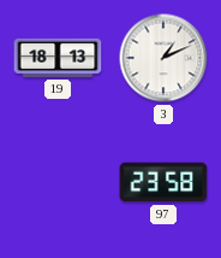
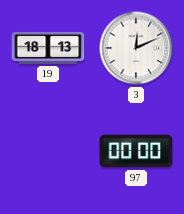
3: 1:11 -> 12:11
97: 23:58 -> 00:00
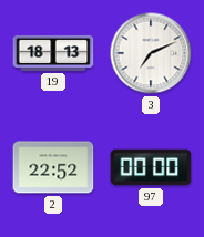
3: 12:11 -> 7:11
2: none -> 22:52
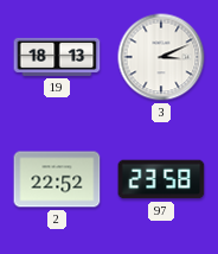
3: 7:11 -> 3:11
97: 00:00 -> 23:58
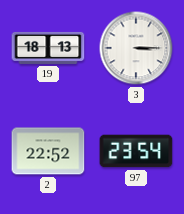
3: 3:11 -> 3:15
97: 23:58 -> 23:54
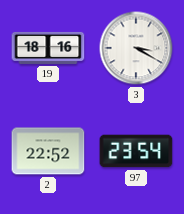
19: 18:13 -> 18:16
3: 3:15 -> 3:20
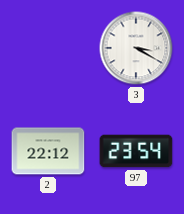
19: 18:16 -> none
2: 22:52 -> 22:12
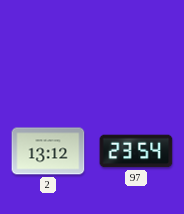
3: 3:20 -> none
2: 22:12 -> 13:12
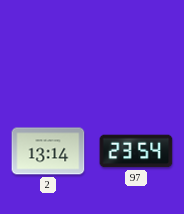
2: 13:12 -> 13:14
